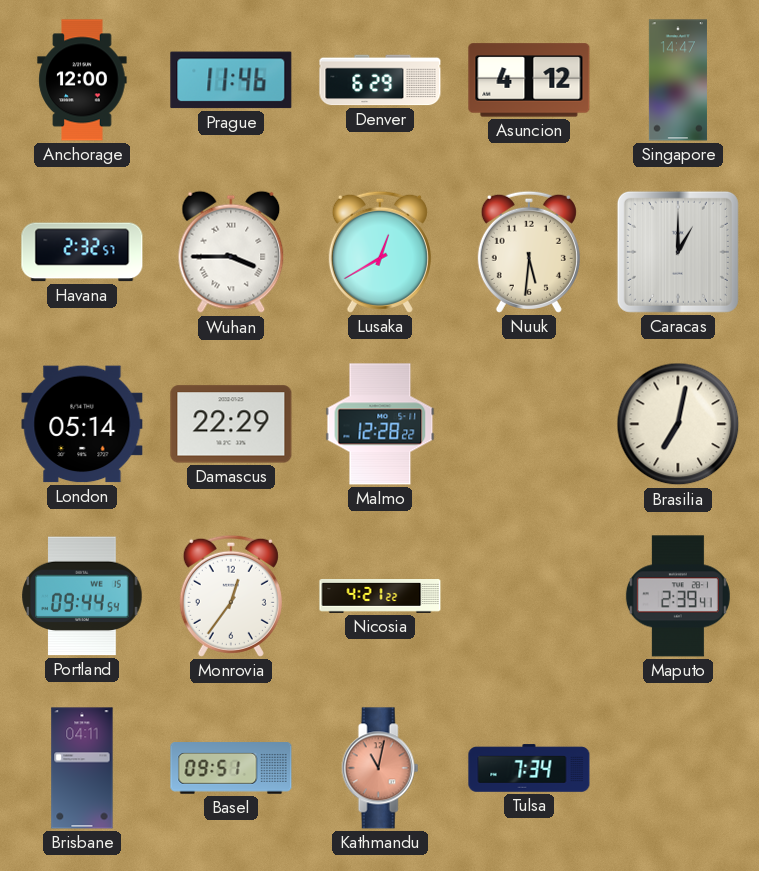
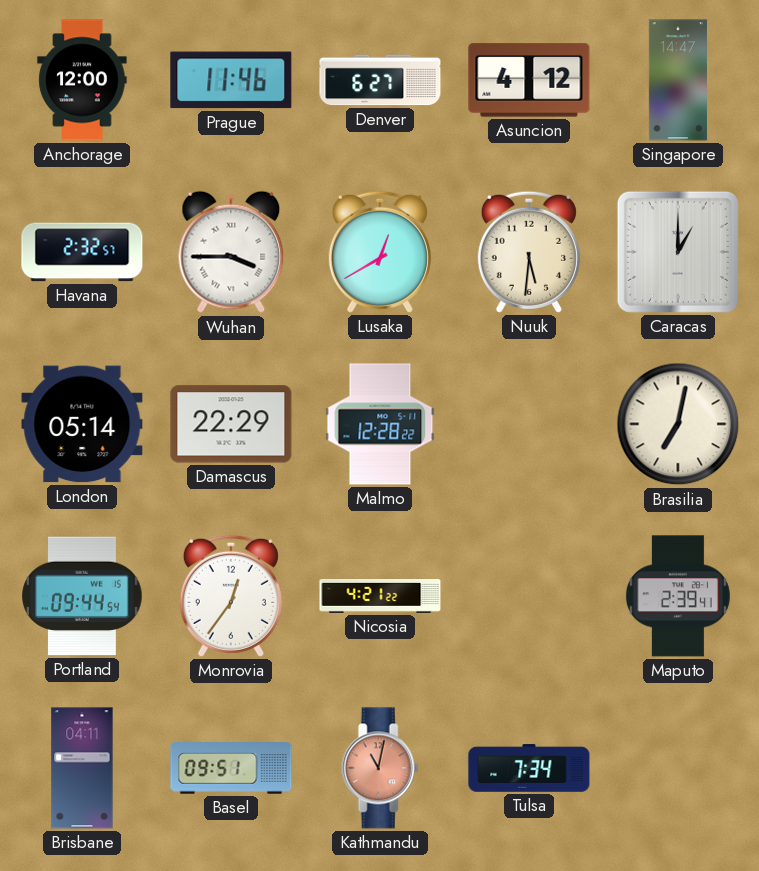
Denver: 6:29 -> 6:27
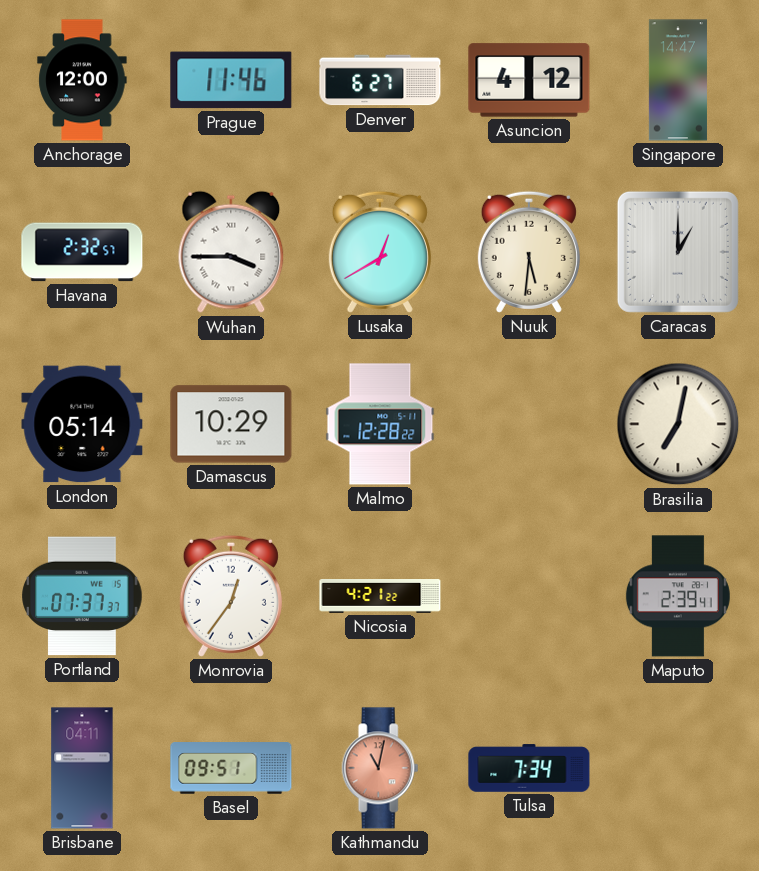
Damascus: 22:29 -> 10:29
Portland: 09:44 -> 07:37
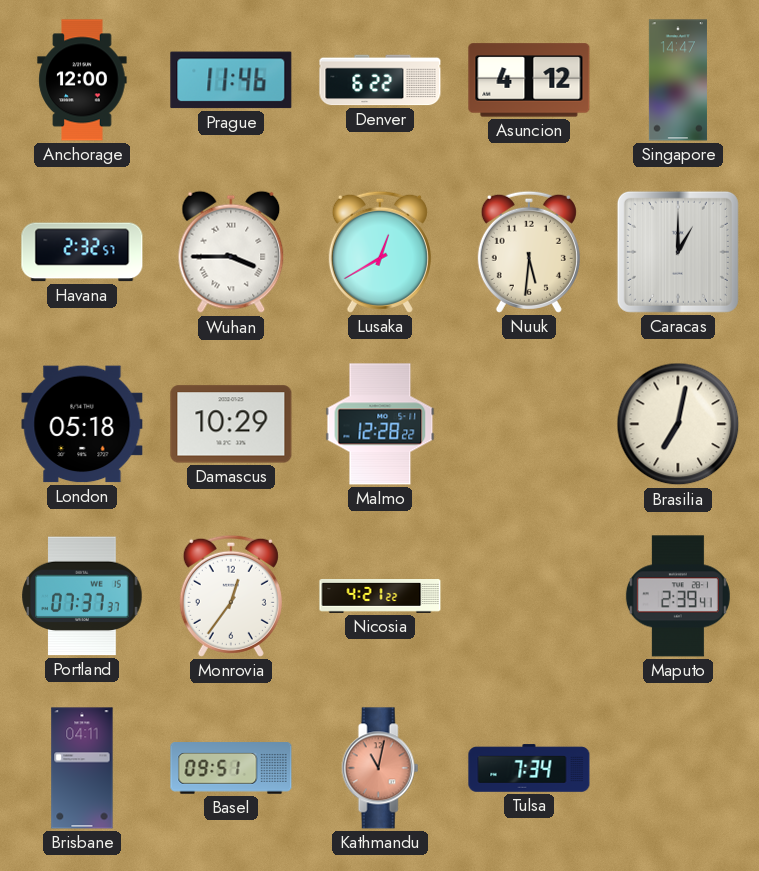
Denver: 6:27 -> 6:22
London: 05:14 -> 05:18
